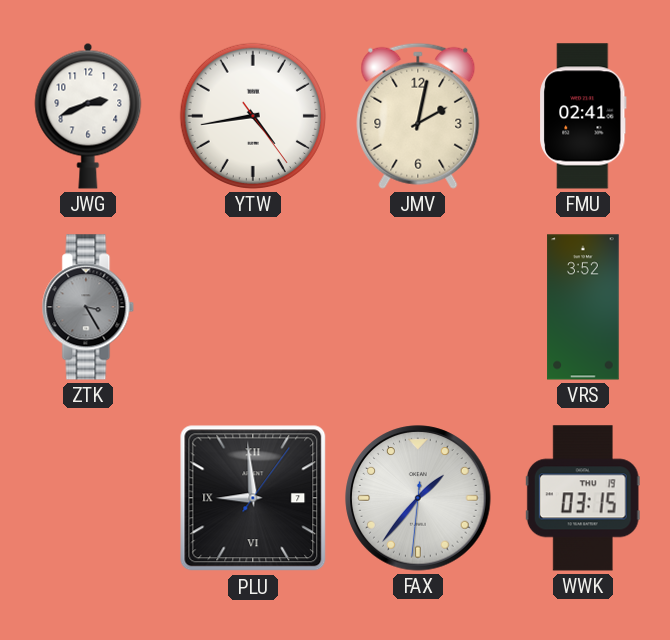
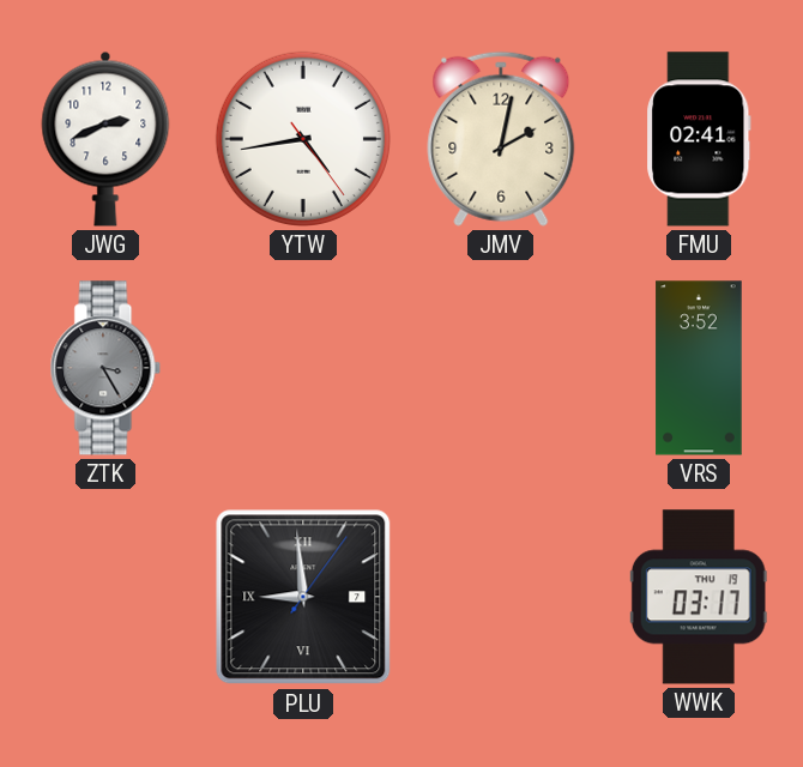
FAX: 1:36 -> none
WWK: 03:15 -> 03:17
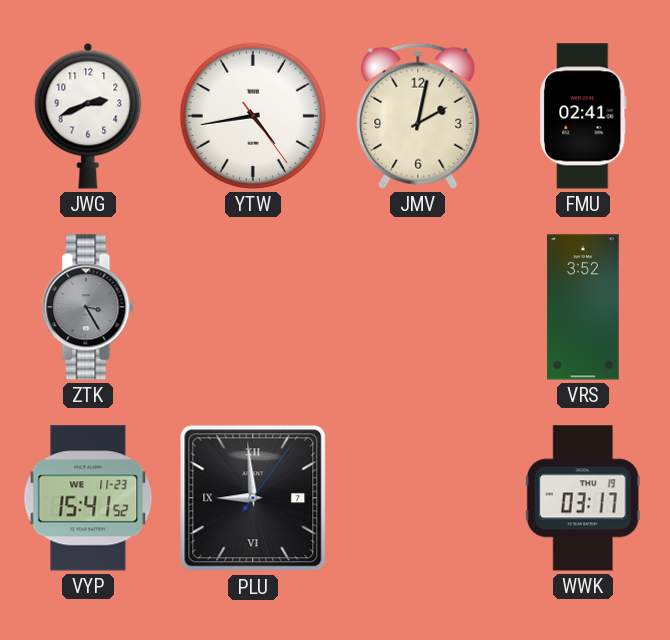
VYP: none -> 15:41
